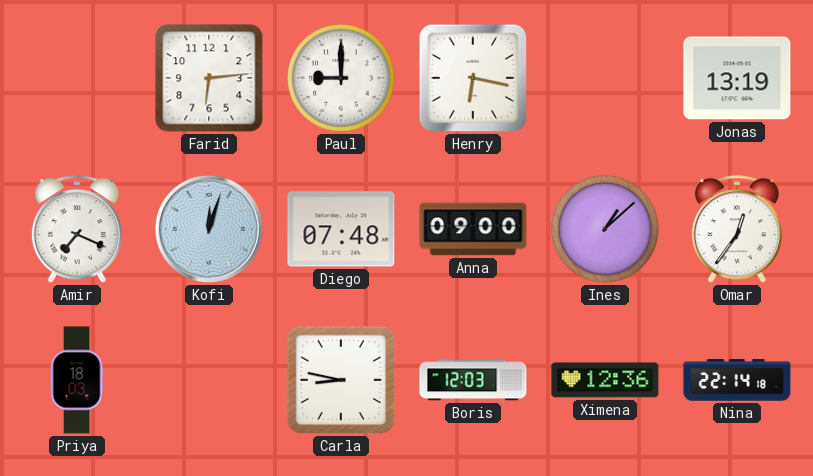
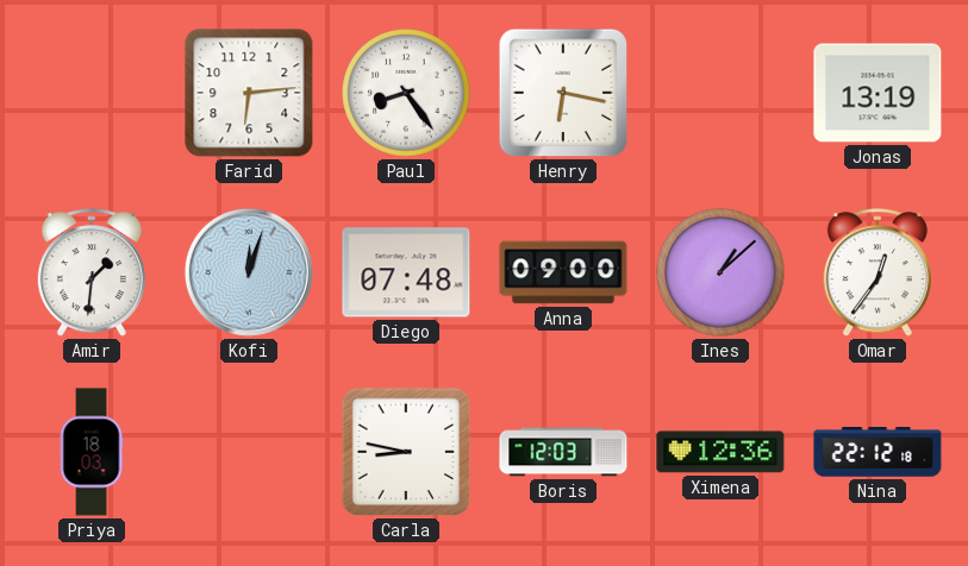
Paul: 9:00 -> 8:24
Amir: 7:19 -> 1:31
Nina: 22:14 -> 22:12
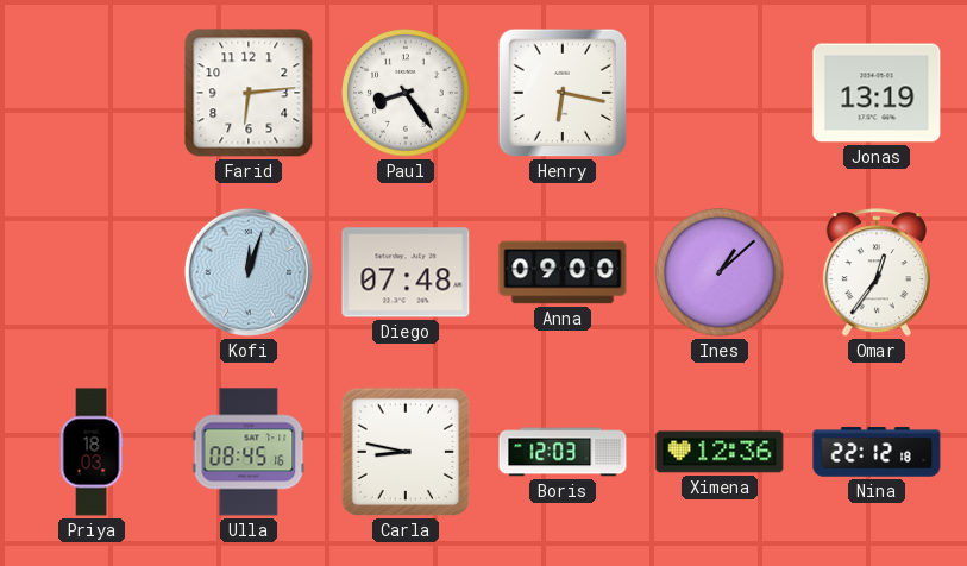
Amir: 1:31 -> none
Ulla: none -> 08:45
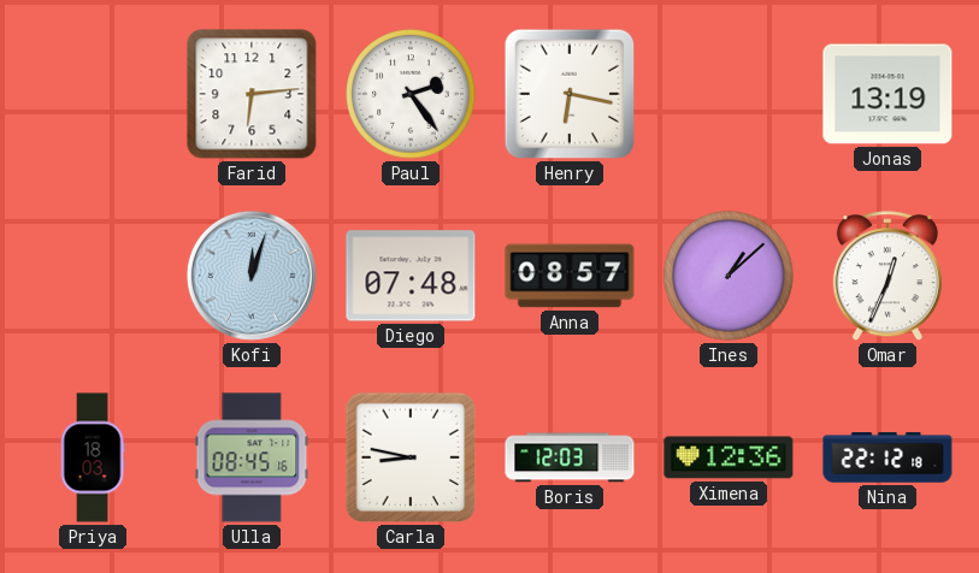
Paul: 8:24 -> 2:24
Anna: 09:00 -> 08:57
Omar: 12:36 -> 12:34
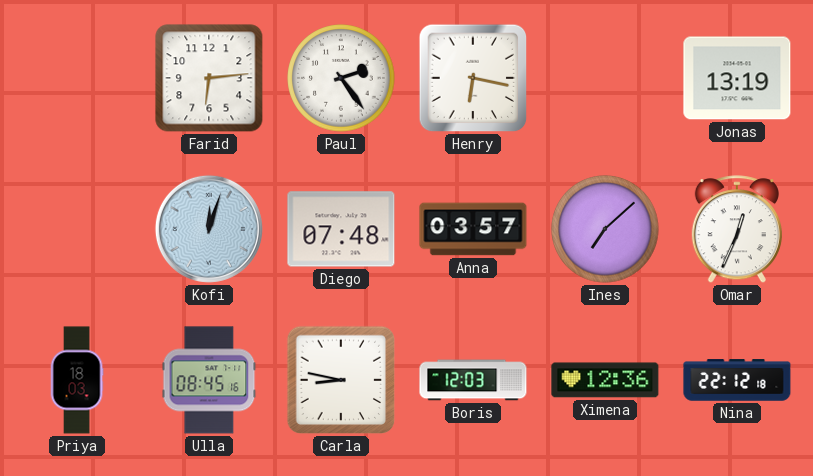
Anna: 08:57 -> 03:57
Ines: 1:08 -> 7:08
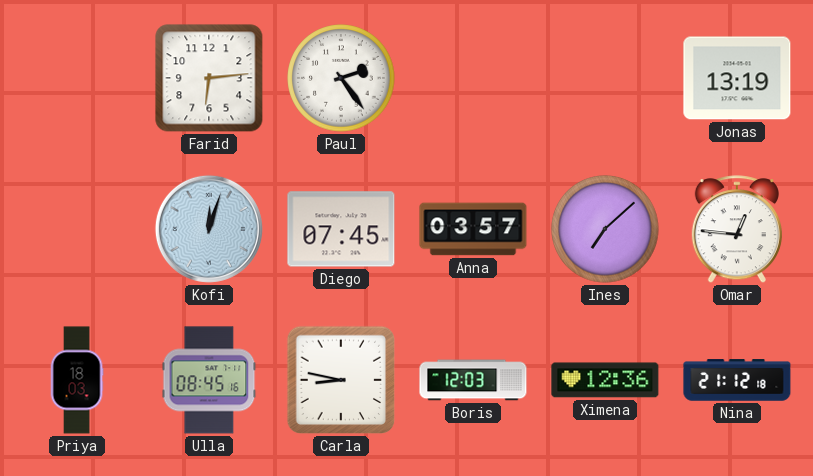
Henry: 6:17 -> none
Diego: 07:48 -> 07:45
Omar: 12:34 -> 12:46
Nina: 22:12 -> 21:12
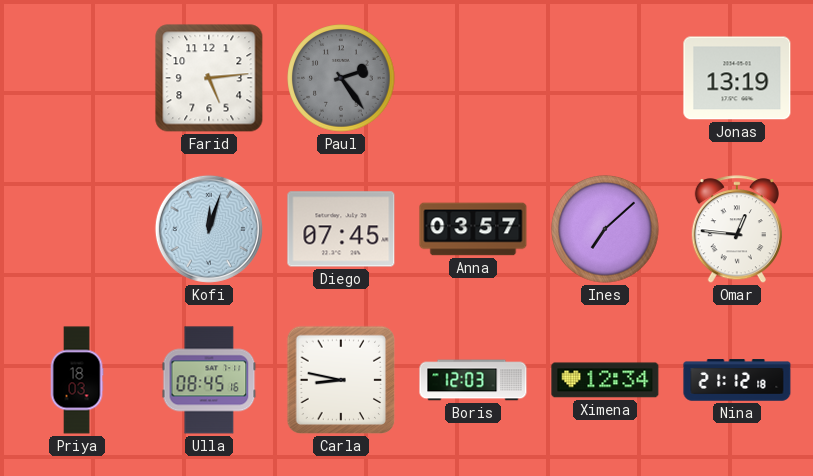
Farid: 6:14 -> 5:14
Paul dial: white -> grey
Ximena: 12:36 -> 12:34
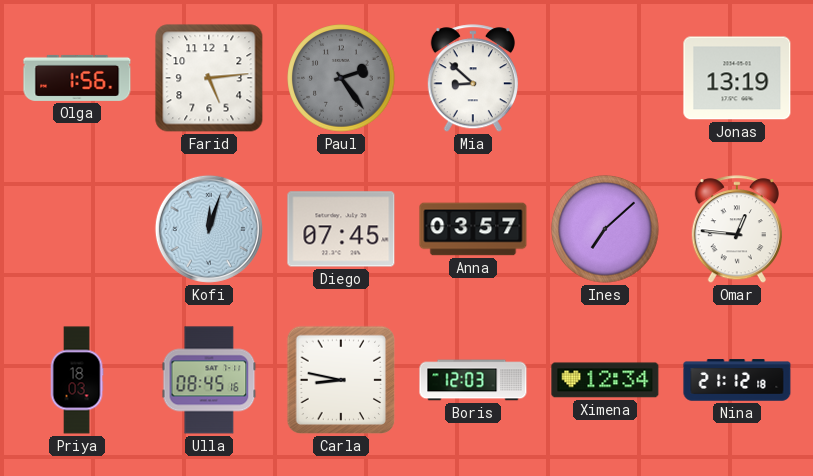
Olga: none -> 1:56
Mia: none -> 8:52
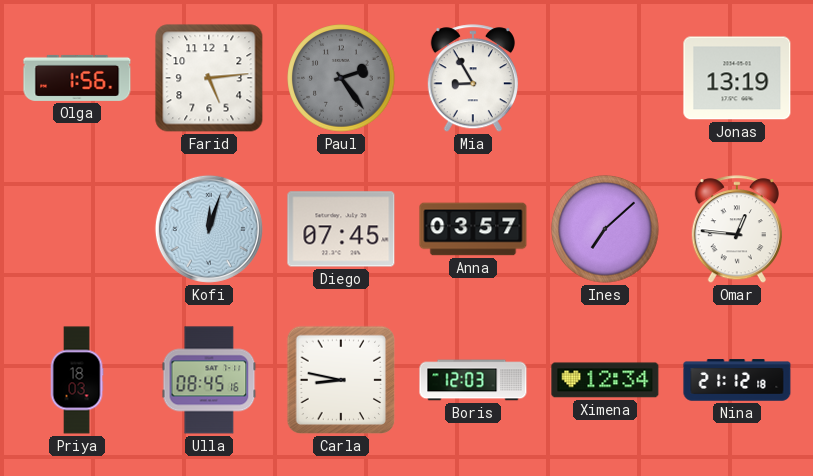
Mia: 8:52 -> 8:55
